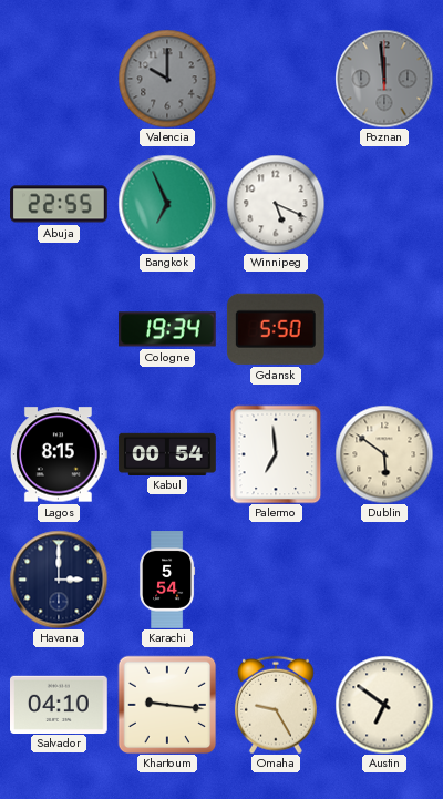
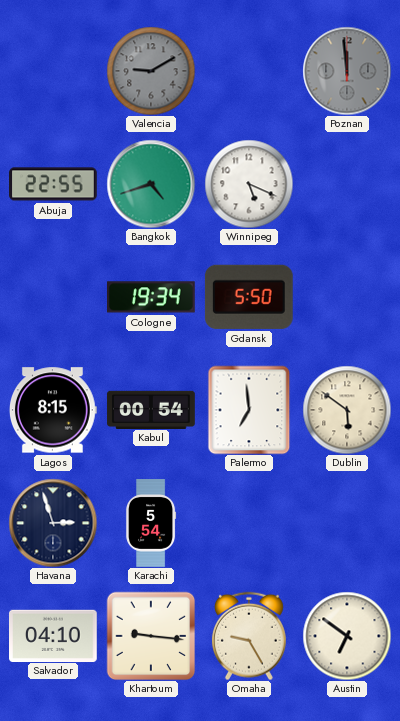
Valencia: 10:00 -> 9:10
Bangkok: 6:56 -> 4:42
Havana: 3:00 -> 2:57
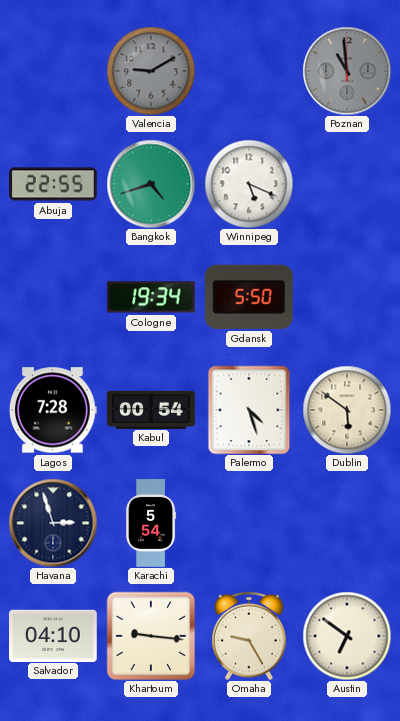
Poznan: 11:59 -> 10:59
Lagos: 8:15 -> 7:28
Palermo: 6:59 -> 4:27
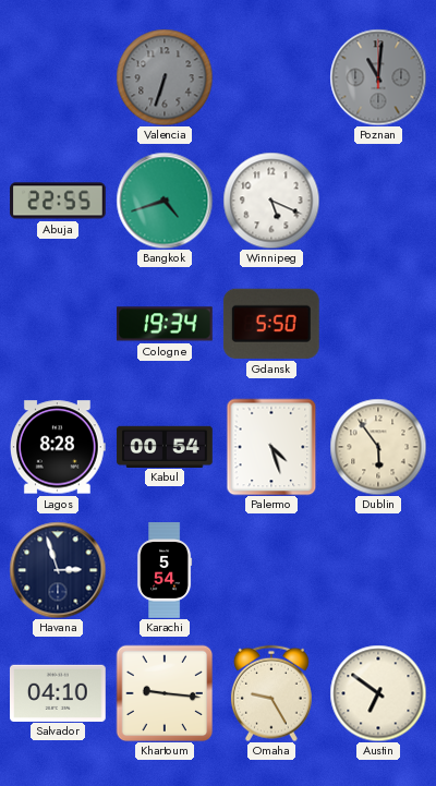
Valencia: 9:10 -> 6:33
Poznan: 10:59 -> 11:01
Lagos: 7:28 -> 8:28
Dublin: 5:51 -> 5:54
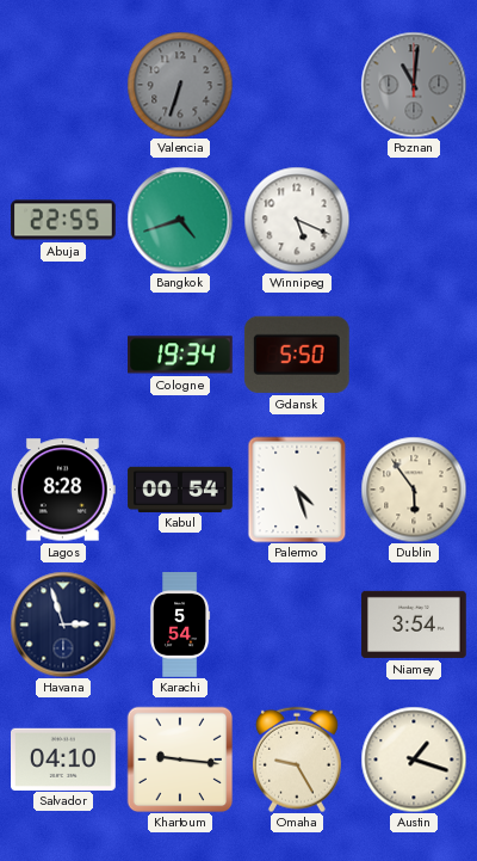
Niamey: none -> 3:54
Austin: 6:51 -> 1:18
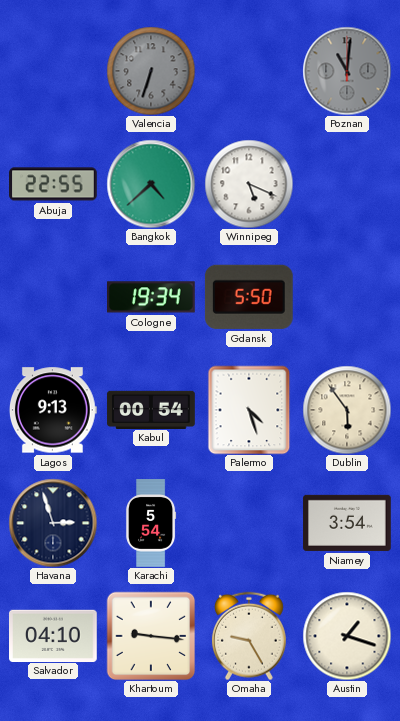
Bangkok: 4:42 -> 4:38
Lagos: 8:28 -> 9:13
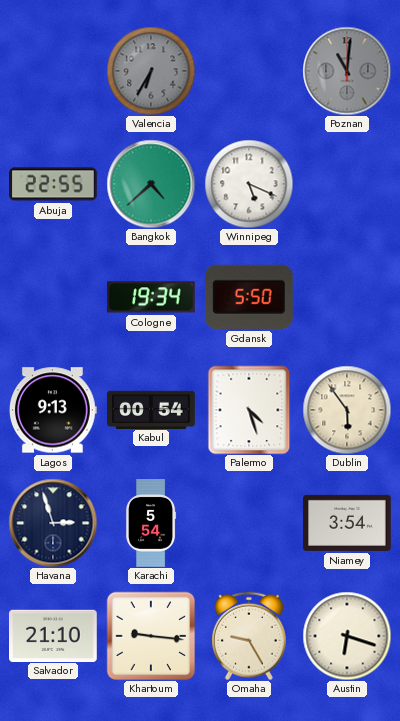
Valencia: 6:33 -> 6:35
Salvador: 04:10 -> 21:10
Austin: 1:18 -> 6:18
